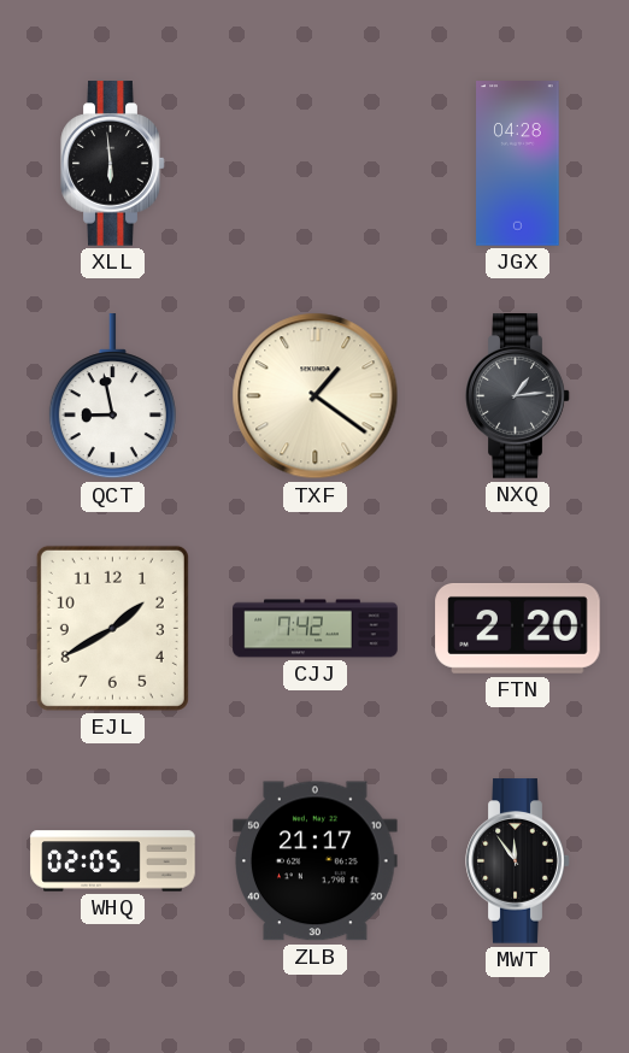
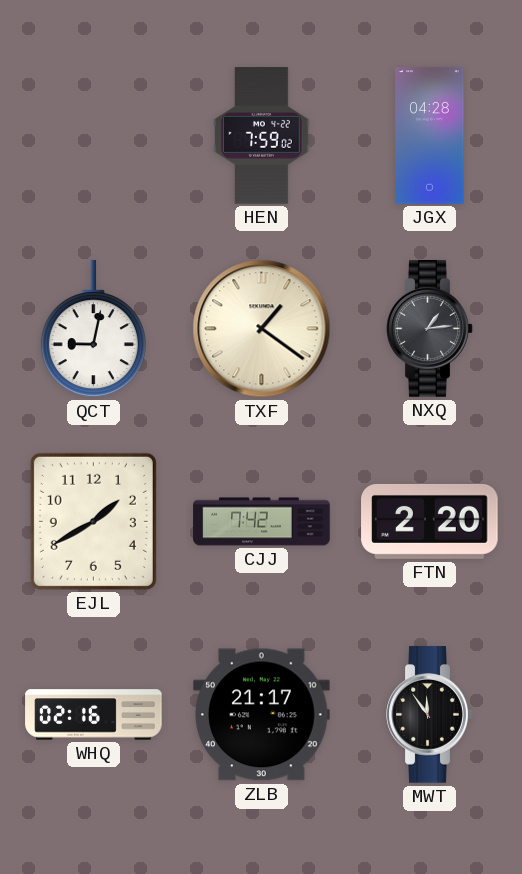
XLL: 5:59 -> none
HEN: none -> 7:59
QCT: 8:58 -> 9:02
WHQ: 02:05 -> 02:16
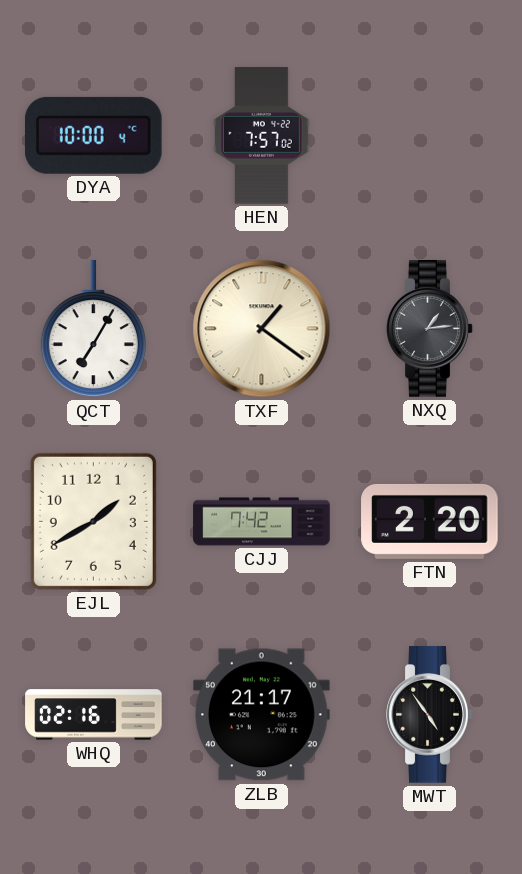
DYA: none -> 10:00
HEN: 7:59 -> 7:57
JGX: 04:28 -> none
QCT: 9:02 -> 7:05
MWT: 11:54 -> 4:54
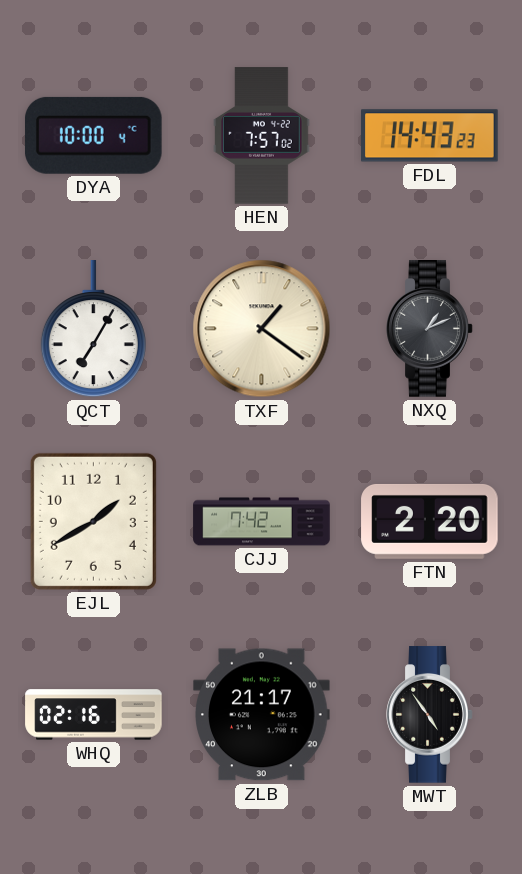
FDL: none -> 14:43
NXQ: 1:14 -> 1:11
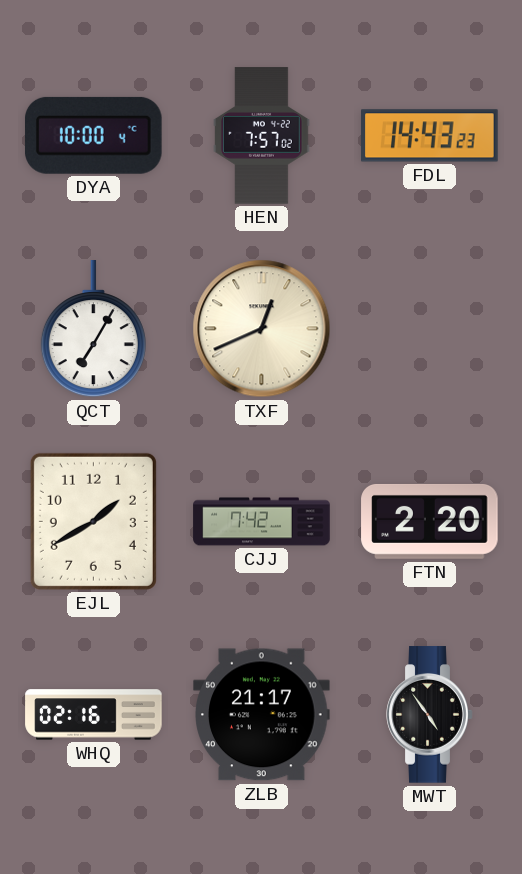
TXF: 1:21 -> 12:41
NXQ: 1:11 -> none
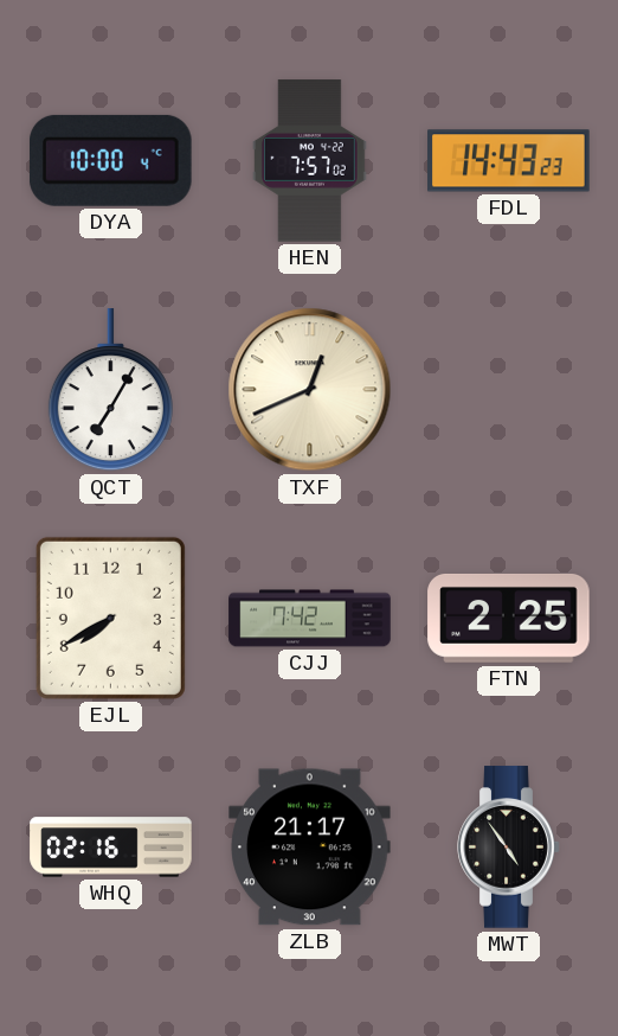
EJL: 1:40 -> 7:40
FTN: 2:20 -> 2:25
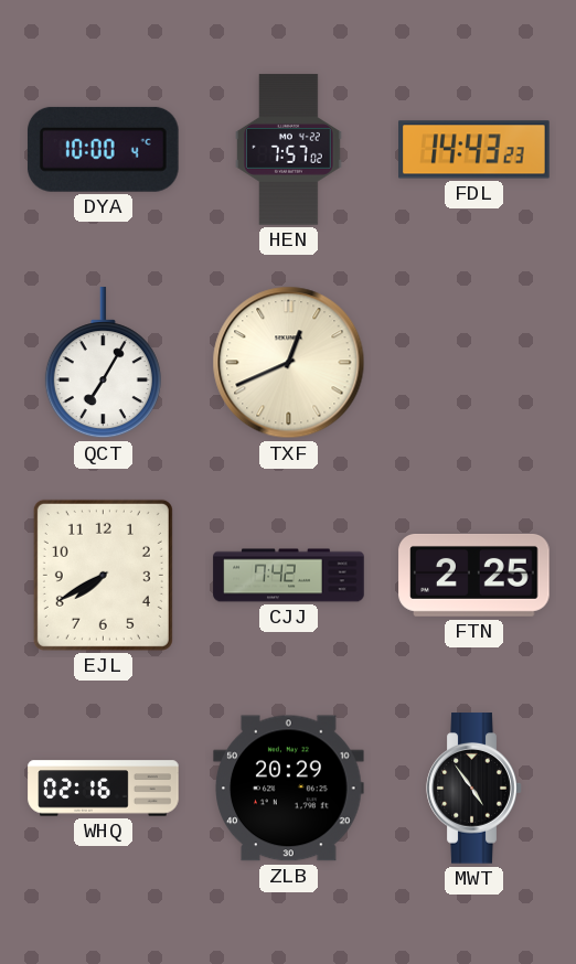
ZLB: 21:17 -> 20:29
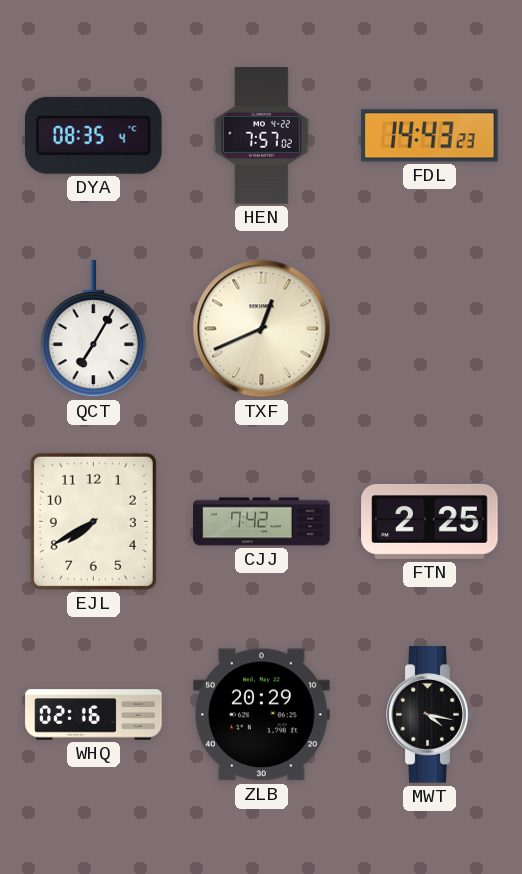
DYA: 10:00 -> 08:35
MWT: 4:54 -> 4:17
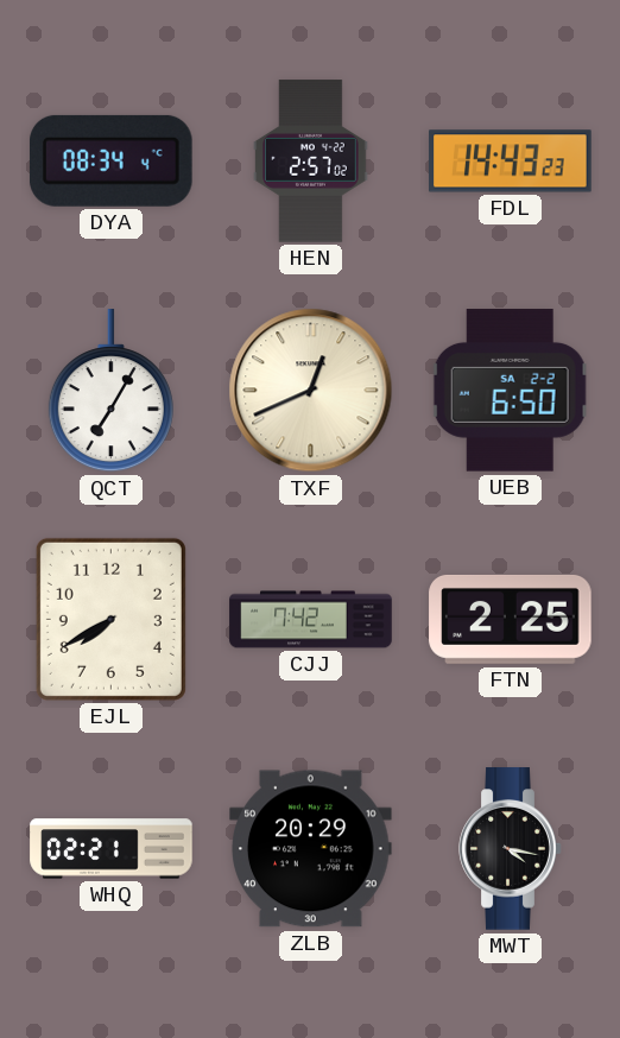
DYA: 08:35 -> 08:34
HEN: 7:57 -> 2:57
UEB: none -> 6:50
WHQ: 02:16 -> 02:21
